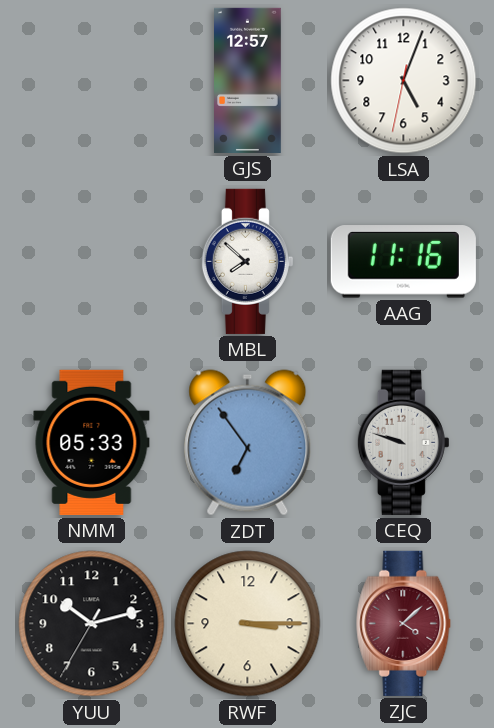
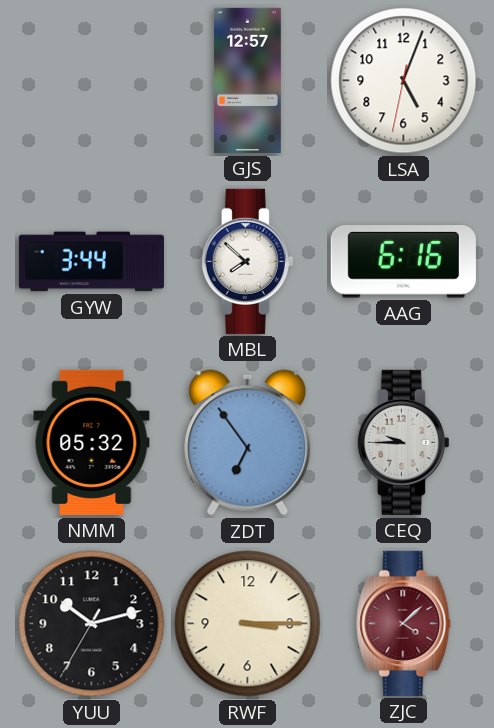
GYW: none -> 3:44
AAG: 11:16 -> 6:16
NMM: 05:33 -> 05:32
CEQ: 9:48 -> 9:45
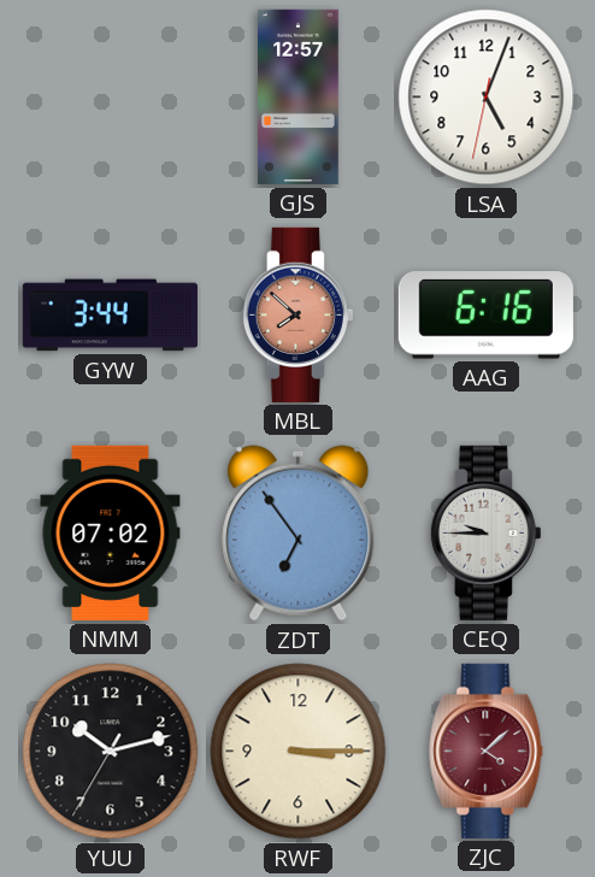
MBL dial: white -> salmon
NMM: 05:32 -> 07:02
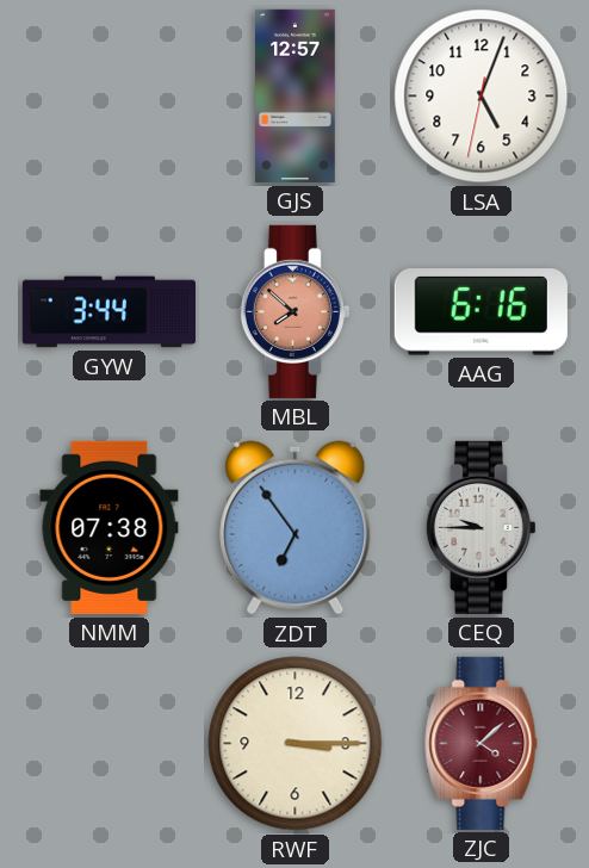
NMM: 07:02 -> 07:38
YUU: 10:12 -> none
